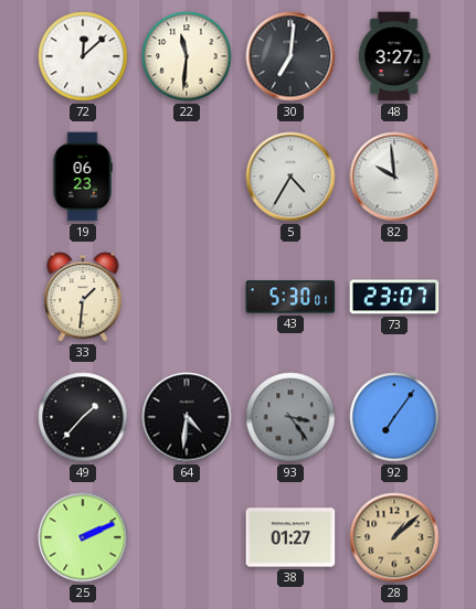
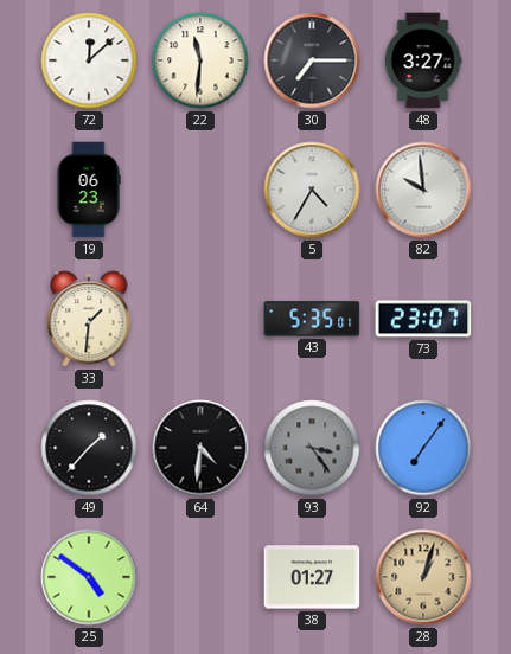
30: 7:01 -> 7:15
43: 5:30 -> 5:35
25: 2:11 -> 4:51
28: 1:08 -> 1:03
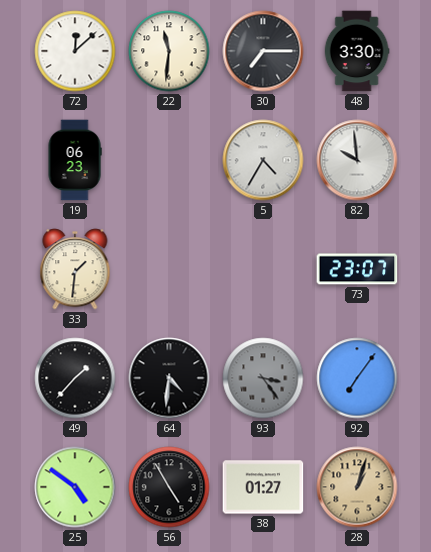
48: 3:27 -> 3:30
43: 5:35 -> none
56: none -> 4:55
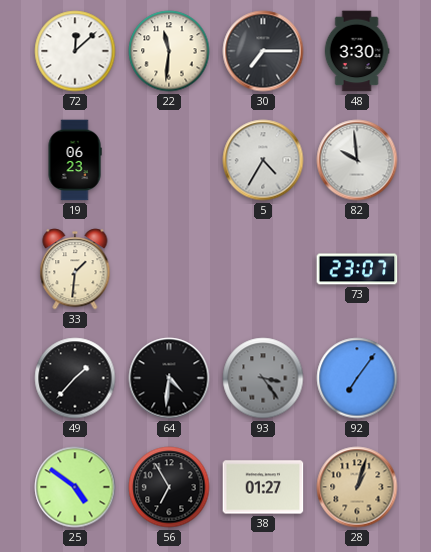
56: 4:55 -> 6:55
